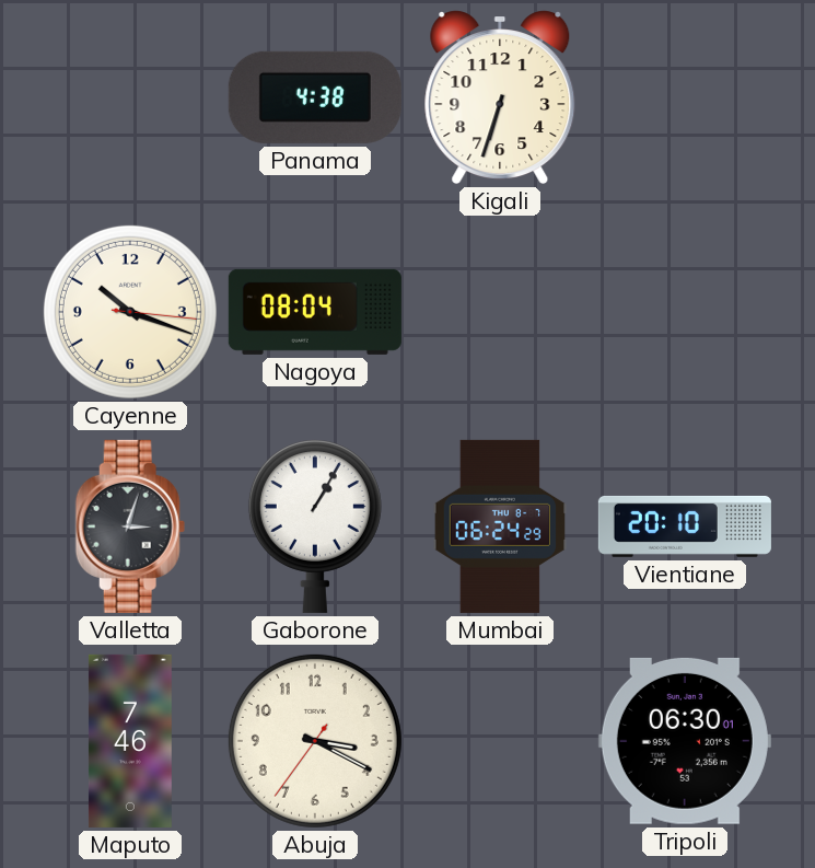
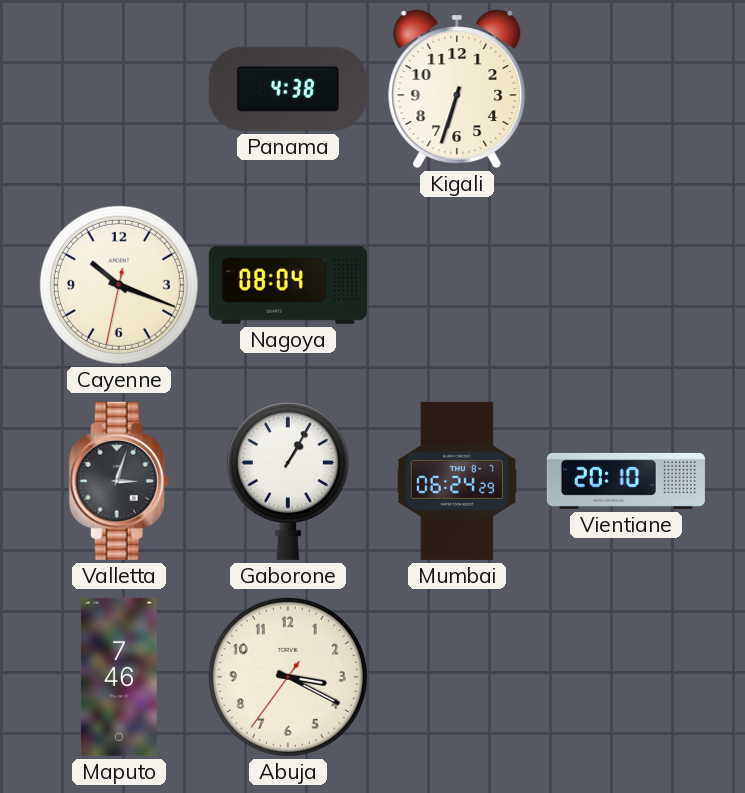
Cayenne: 10:18:16 -> 10:18:32
Tripoli: 06:30 -> none
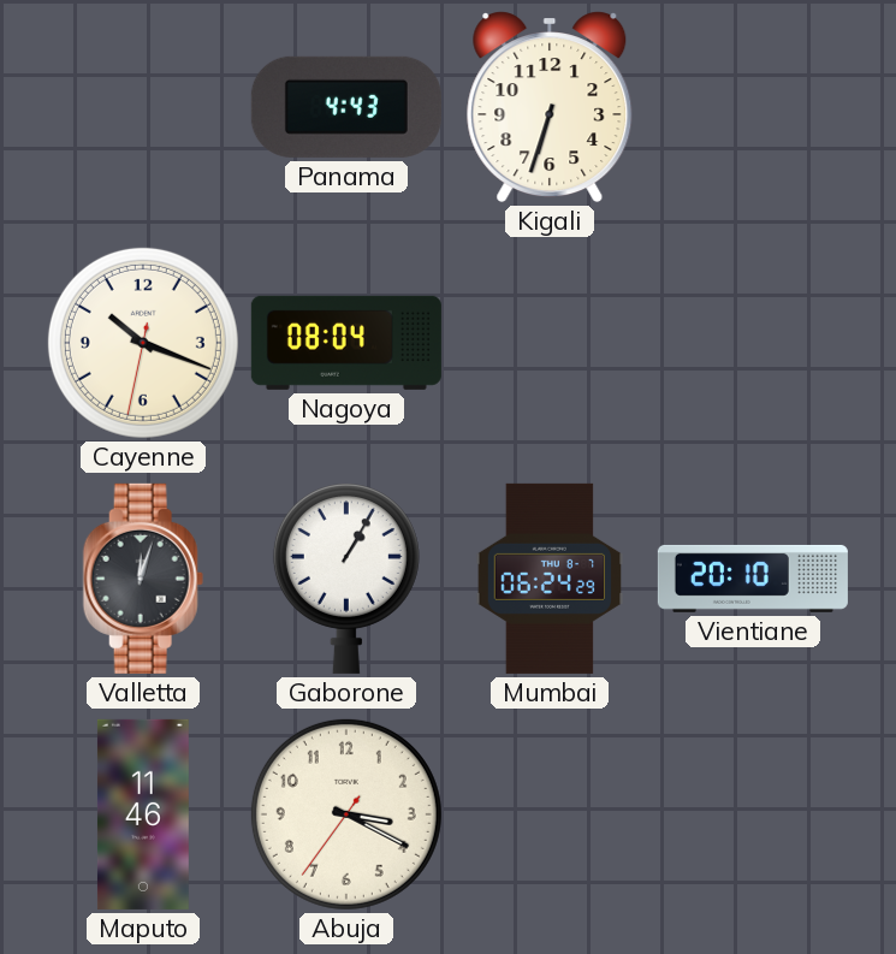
Panama: 4:38 -> 4:43
Valletta: 3:03 -> 12:03
Maputo: 7:46 -> 11:46
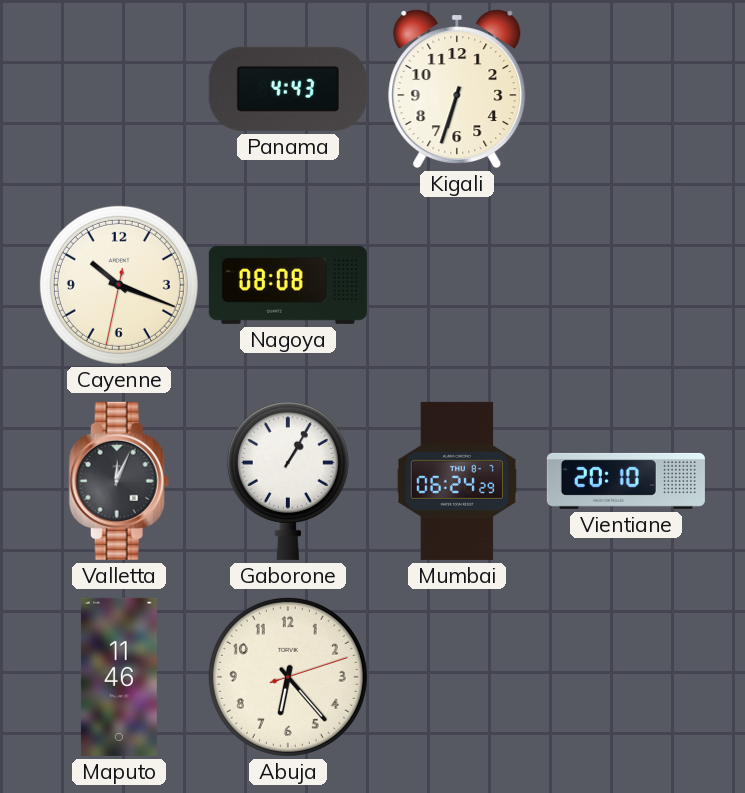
Nagoya: 08:04 -> 08:08
Valletta: 12:03 -> 12:04
Abuja: 3:19 -> 6:23
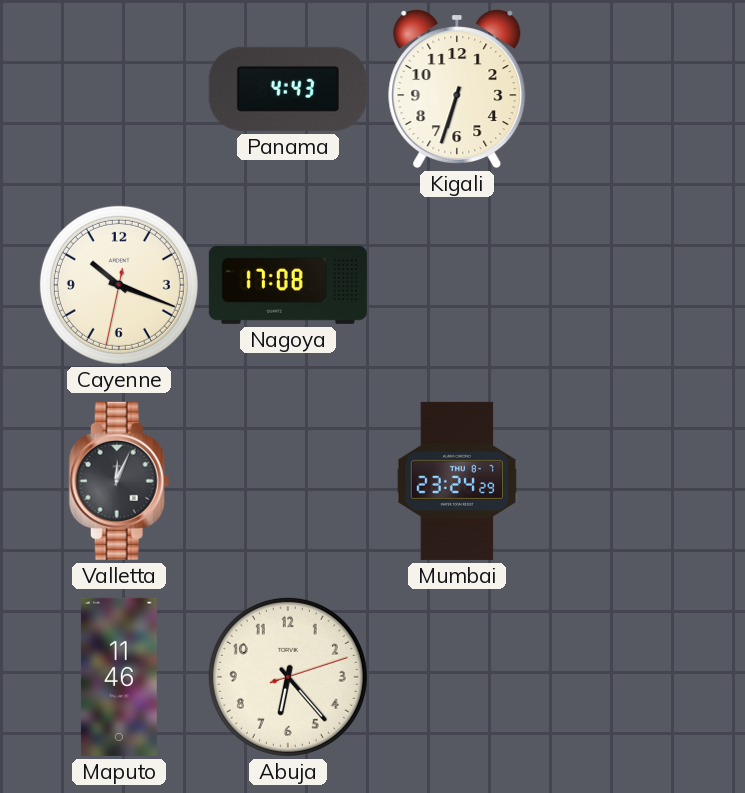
Nagoya: 08:08 -> 17:08
Gaborone: 1:05 -> none
Mumbai: 06:24 -> 23:24
Vientiane: 20:10 -> none
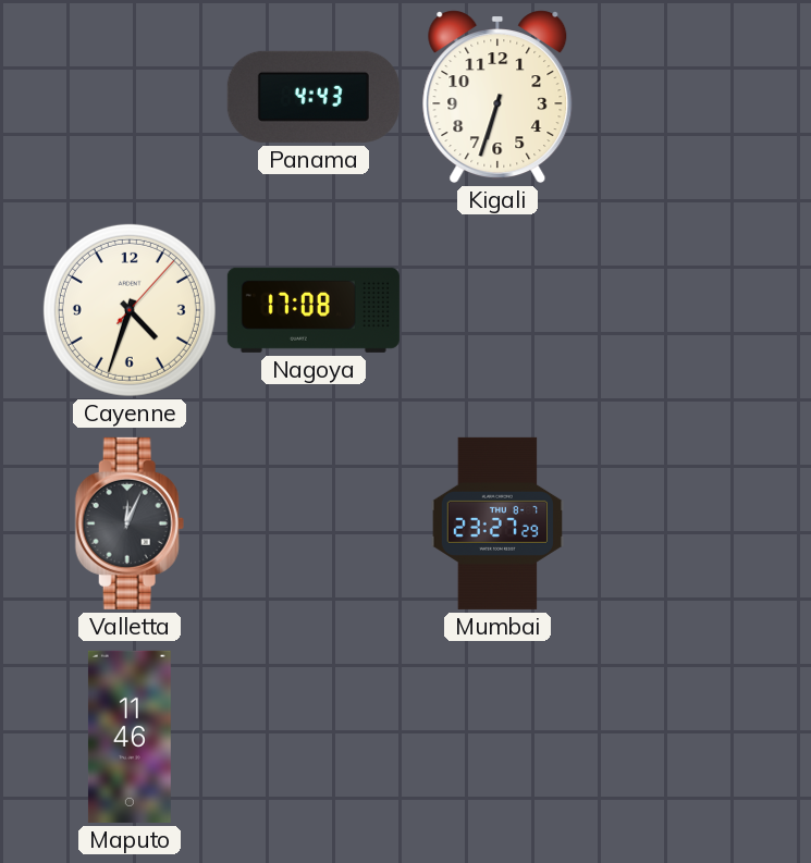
Cayenne: 10:18 -> 4:33
Mumbai: 23:24 -> 23:27
Abuja: 6:23 -> none
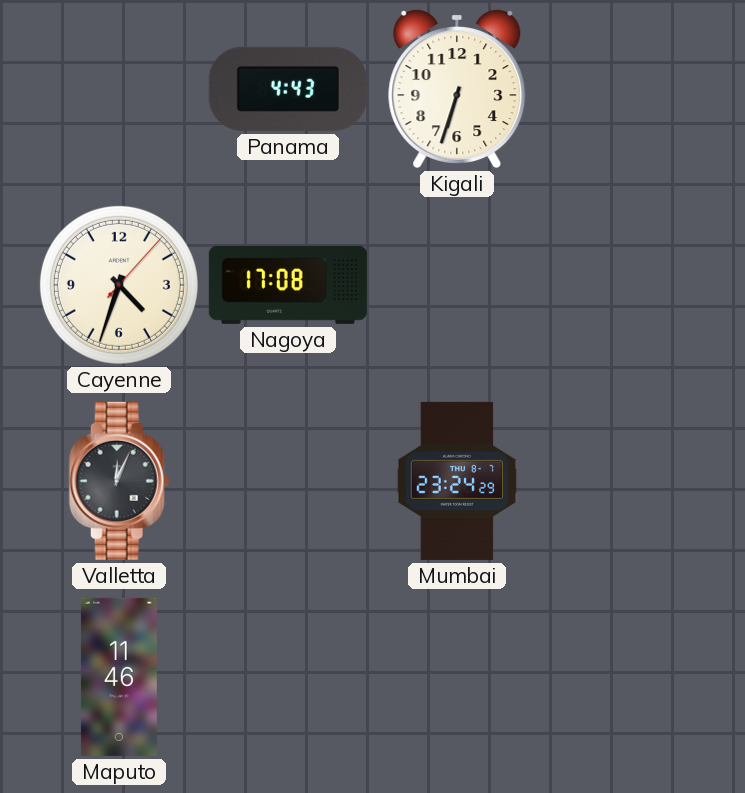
Mumbai: 23:27 -> 23:24
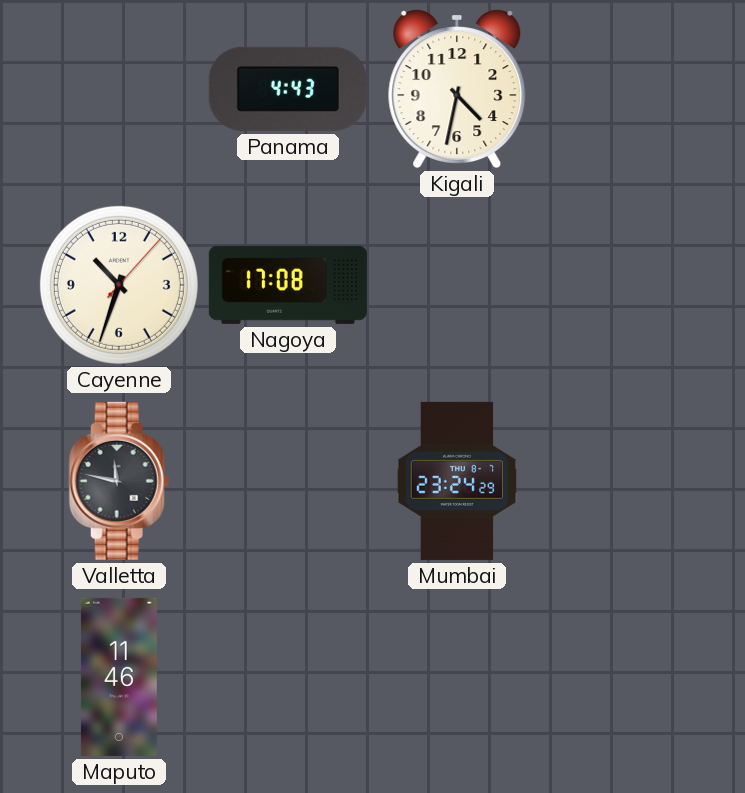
Kigali: 6:33 -> 4:32
Cayenne: 4:33 -> 10:33
Valletta: 12:04 -> 11:47
